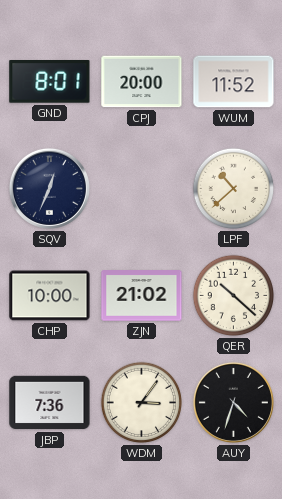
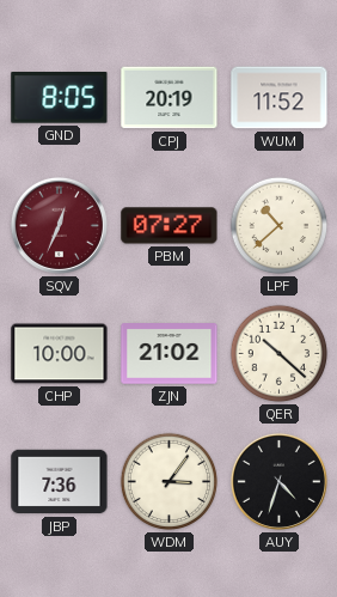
GND: 8:01 -> 8:05
CPJ: 20:00 -> 20:19
SQV dial: navy -> burgundy
PBM: none -> 07:27
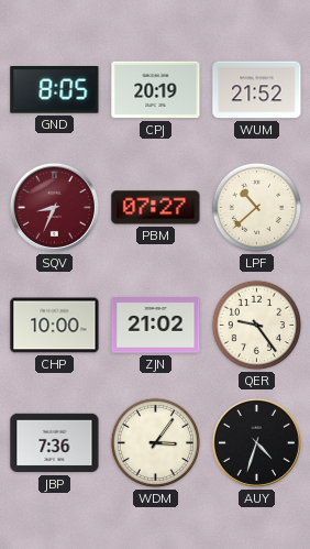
WUM: 11:52 -> 21:52
SQV: 12:34 -> 8:34
QER: 10:22 -> 9:24
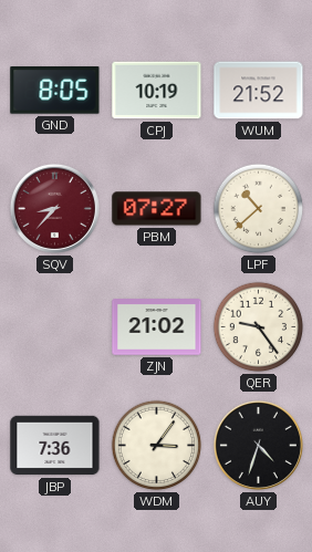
CPJ: 20:19 -> 10:19
SQV: 8:34 -> 8:37
CHP: 10:00 -> none
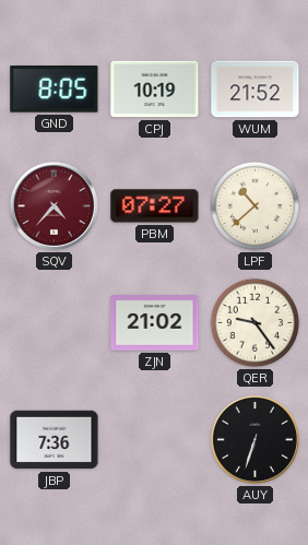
SQV: 8:37 -> 4:37
WDM: 3:06 -> none
AUY: 4:33 -> 6:33
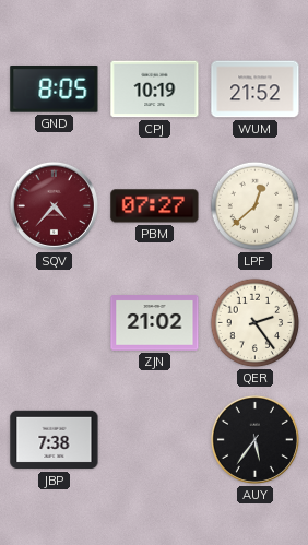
LPF: 10:38 -> 12:38
QER: 9:24 -> 2:24
JBP: 7:36 -> 7:38
AUY: 6:33 -> 5:36
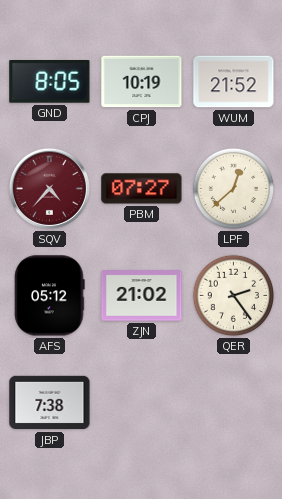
AFS: none -> 05:12
AUY: 5:36 -> none
